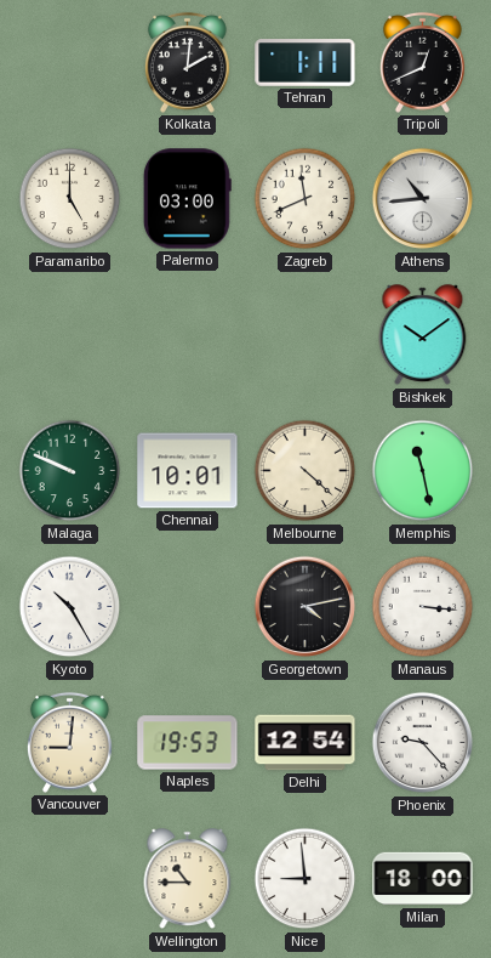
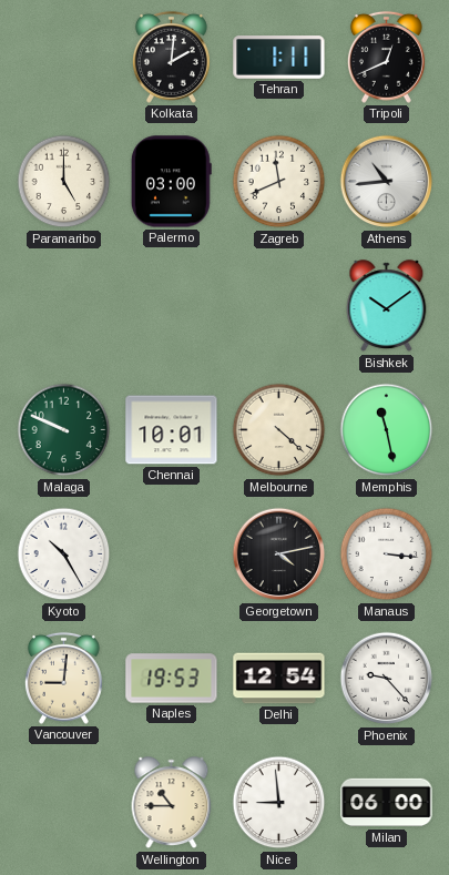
Milan: 18:00 -> 06:00
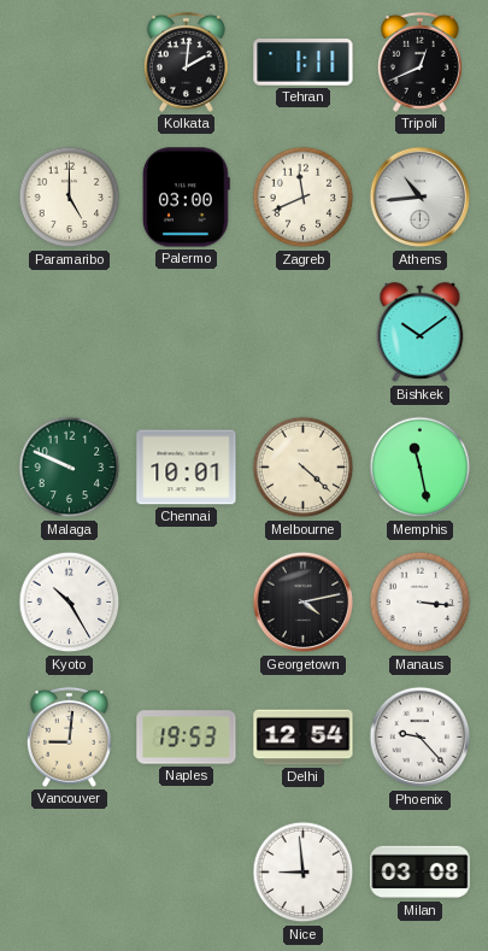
Wellington: 10:45 -> none
Milan: 06:00 -> 03:08
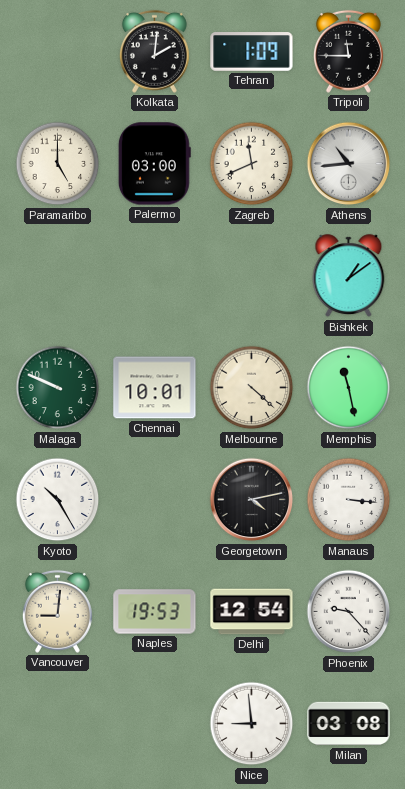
Tehran: 1:11 -> 1:09
Tripoli: 12:41 -> 11:45
Bishkek: 10:09 -> 1:09
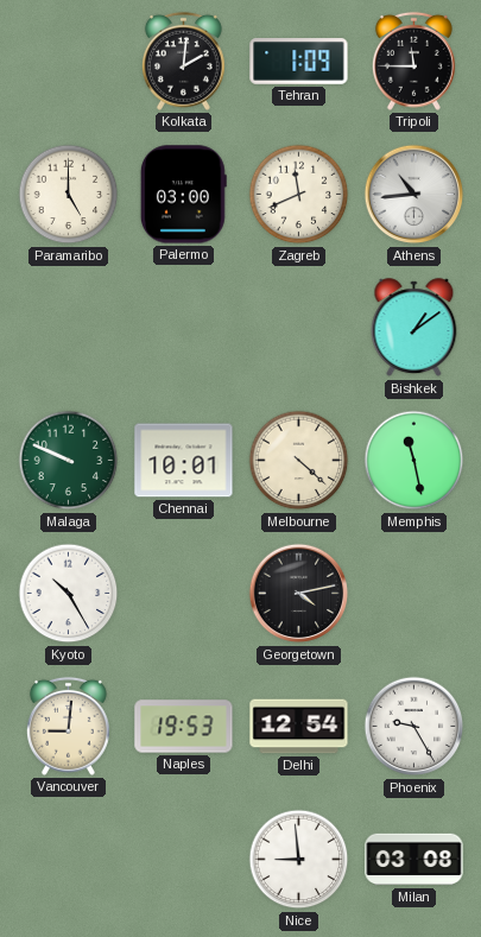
Manaus: 3:16 -> none
Phoenix: 9:23 -> 9:25
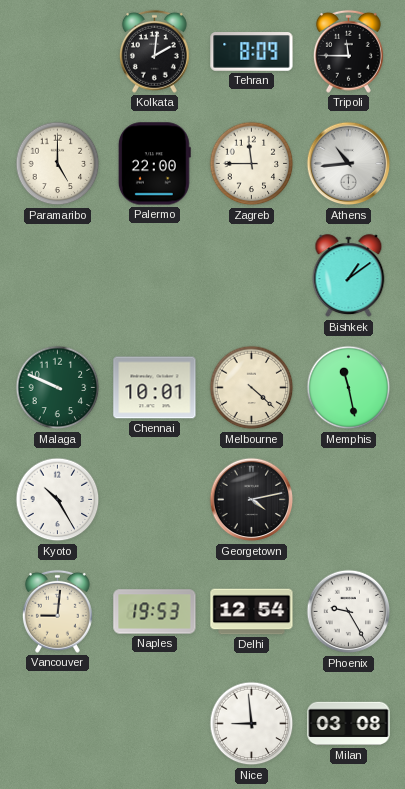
Tehran: 1:09 -> 8:09
Palermo: 03:00 -> 22:00
Zagreb: 11:41 -> 11:45
